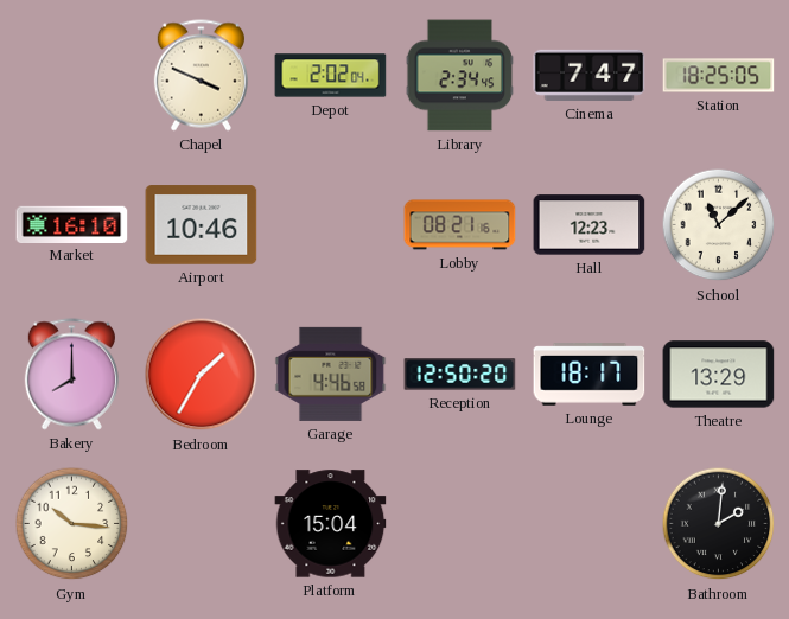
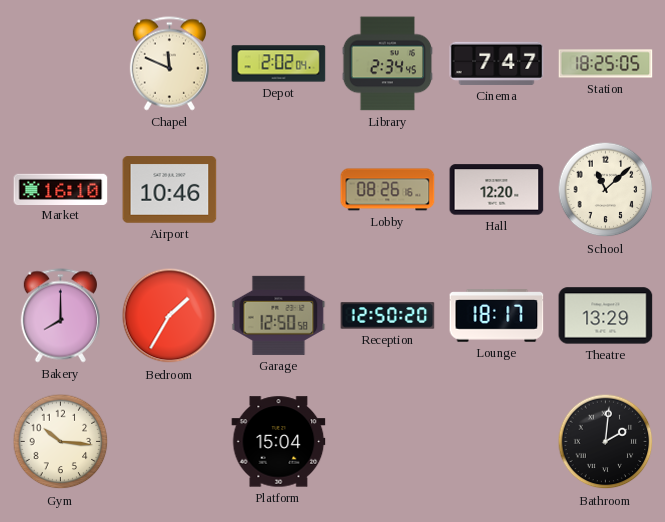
Chapel: 3:49 -> 11:49
Lobby: 08:21 -> 08:26
Hall: 12:23 -> 12:20
Garage: 4:46 -> 12:50
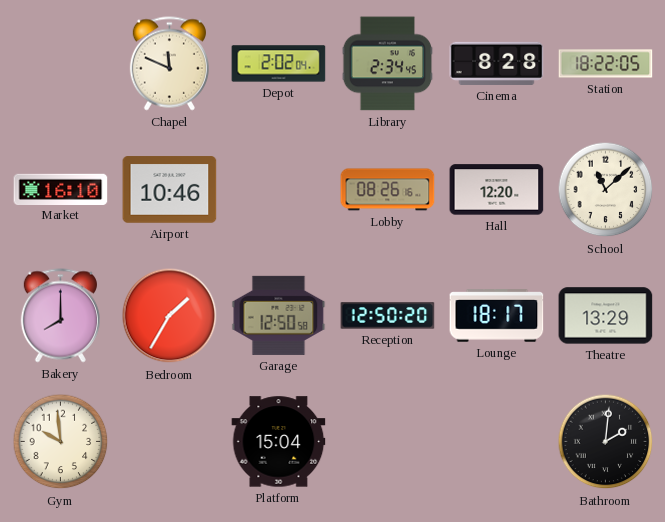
Cinema: 7:47 -> 8:28
Station: 18:25 -> 18:22
Gym: 10:16 -> 9:59
